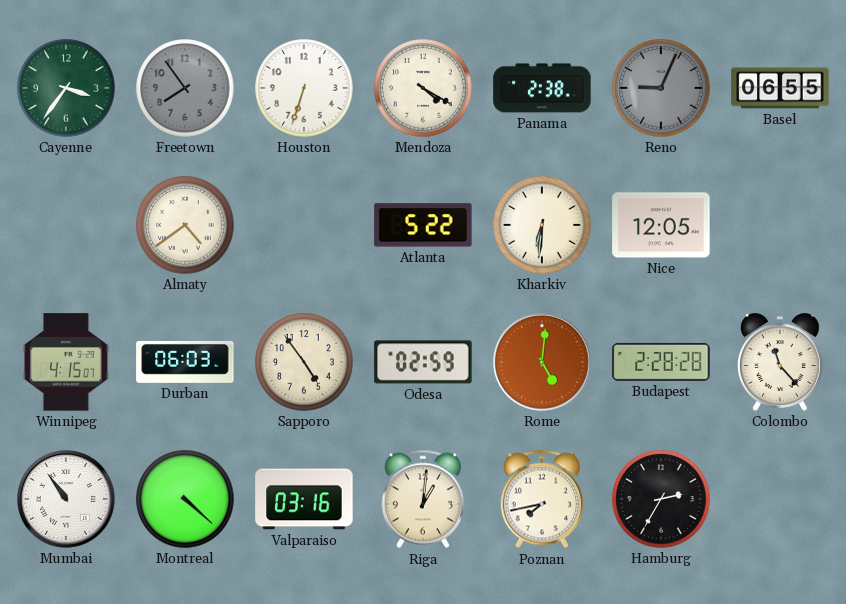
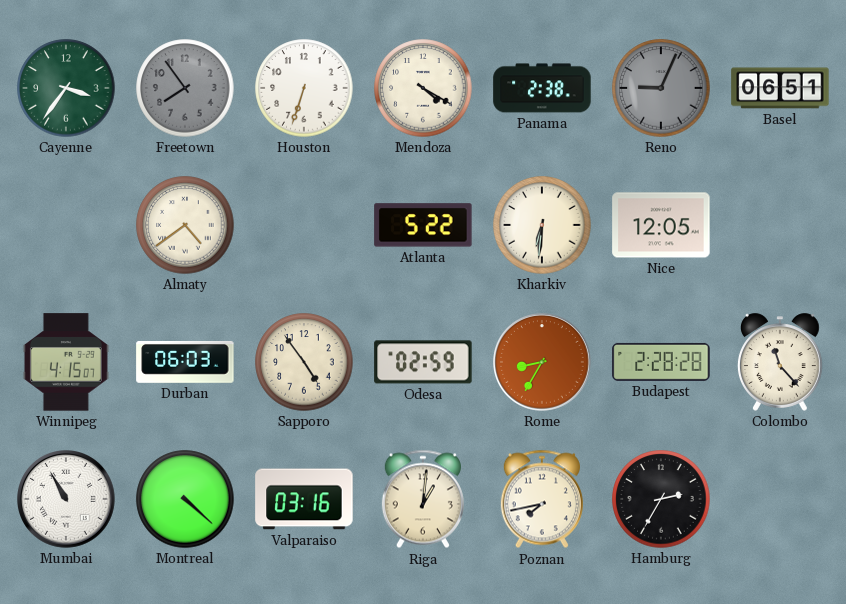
Basel: 06:55 -> 06:51
Rome: 5:01 -> 8:35
Mumbai: 10:54 -> 10:55
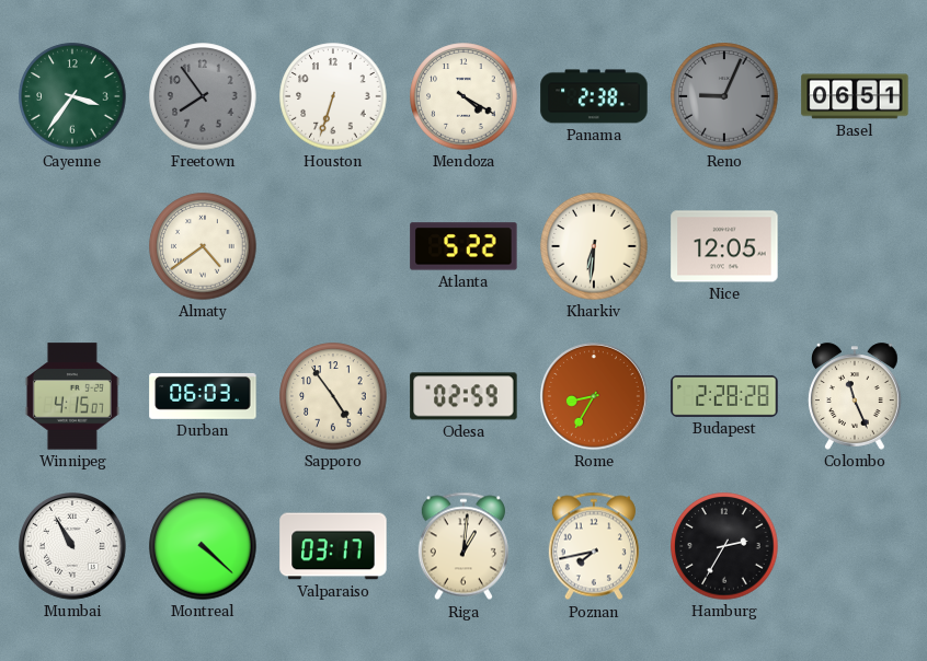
Colombo: 11:23 -> 11:26
Valparaiso: 03:16 -> 03:17
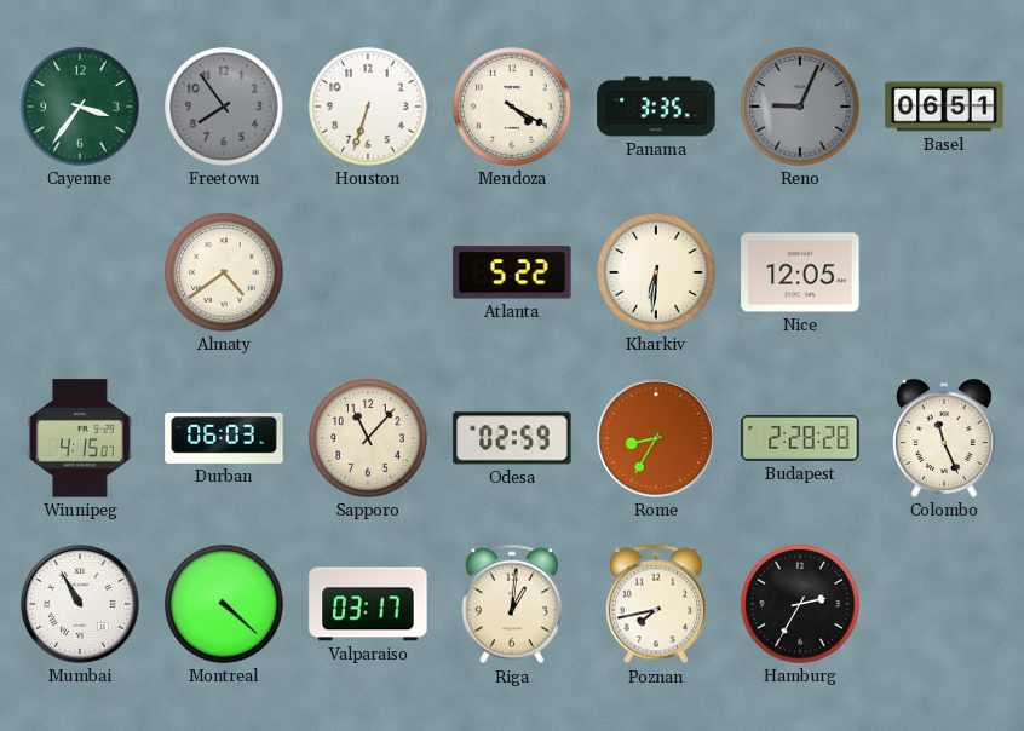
Panama: 2:38 -> 3:35
Sapporo: 4:54 -> 11:07
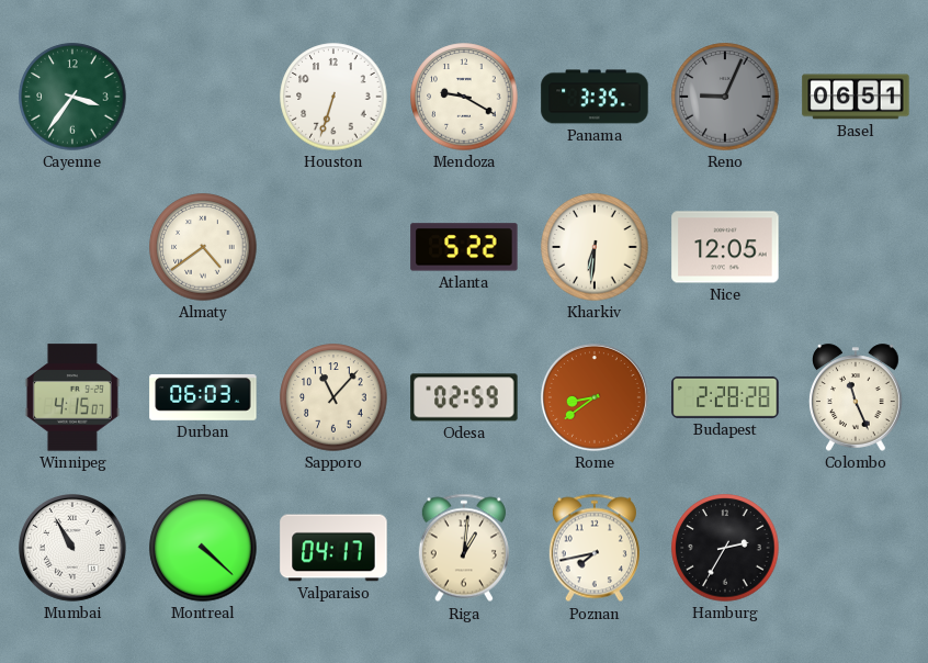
Freetown: 7:54 -> none
Mendoza: 4:20 -> 9:20
Rome: 8:35 -> 8:39
Valparaiso: 03:17 -> 04:17
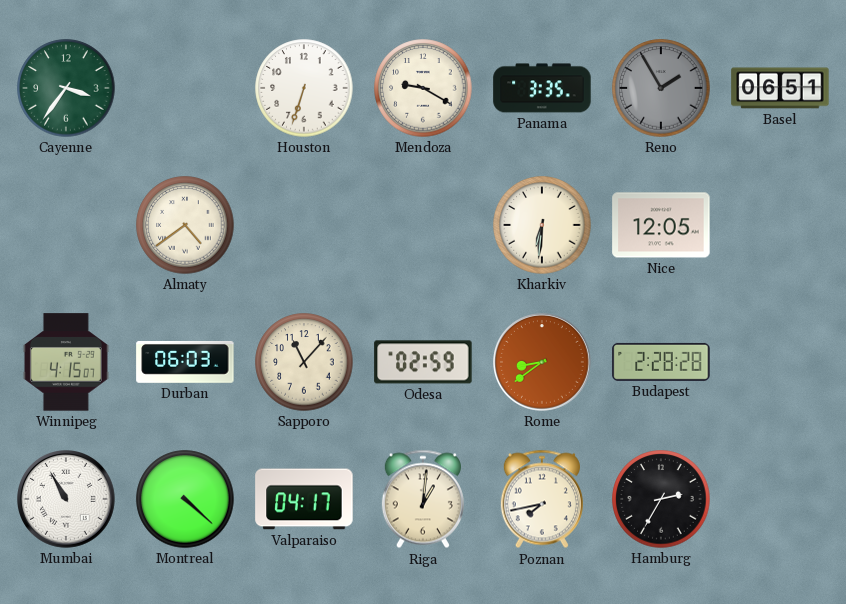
Reno: 9:04 -> 1:55
Atlanta: 5:22 -> none
Colombo: 11:26 -> none
